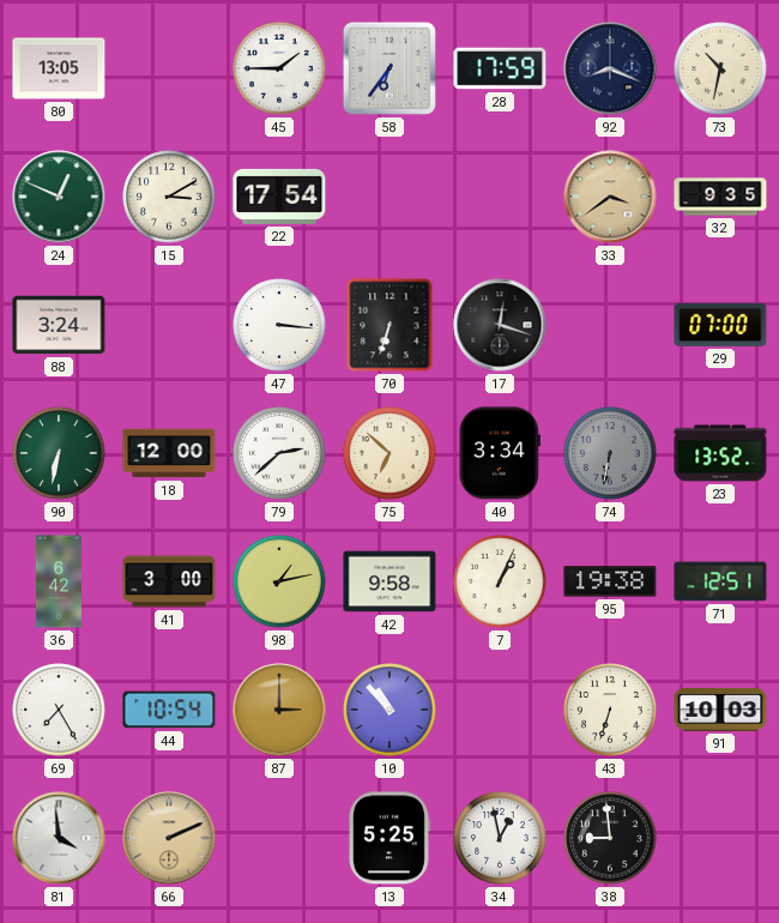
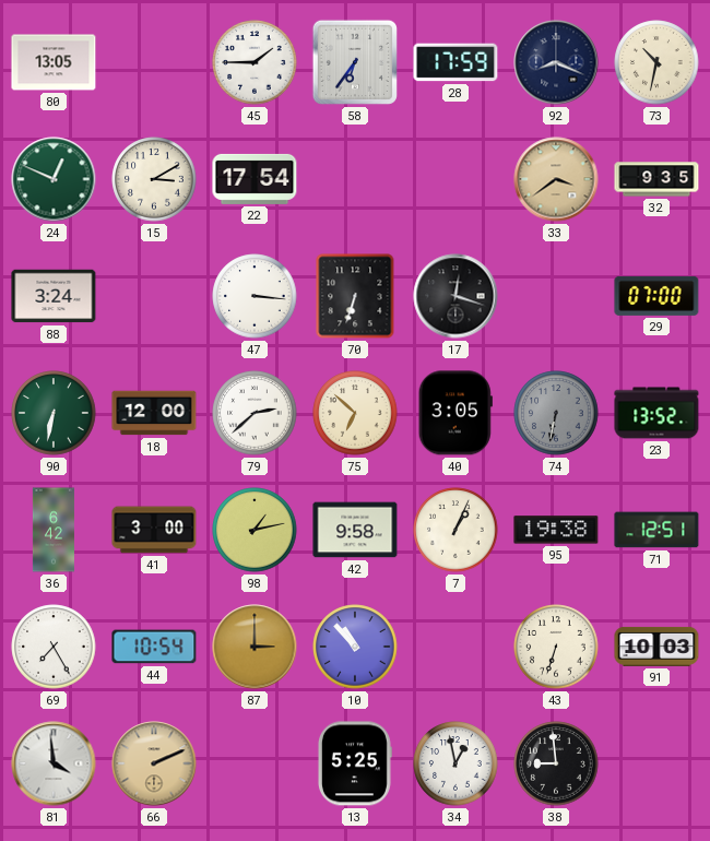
40: 3:34 -> 3:05
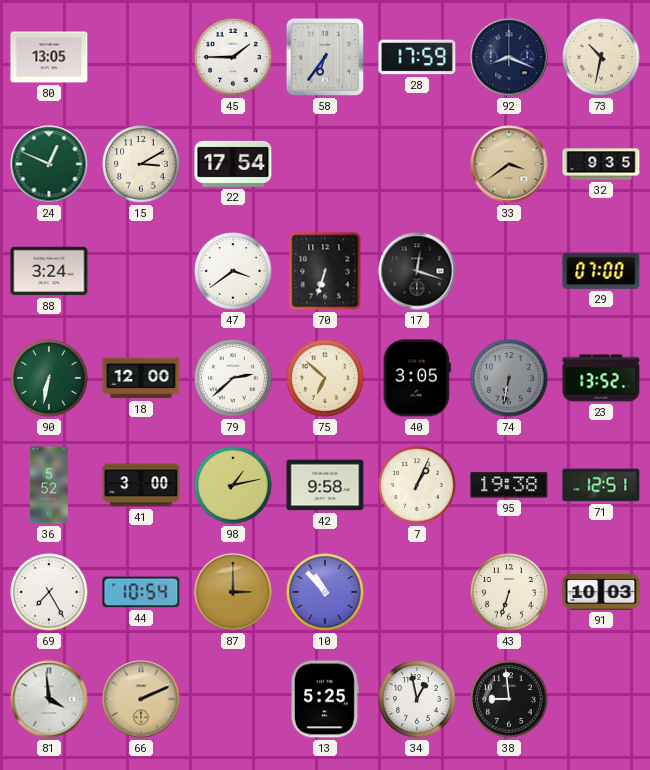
47: 3:16 -> 3:39
36: 6:42 -> 5:52
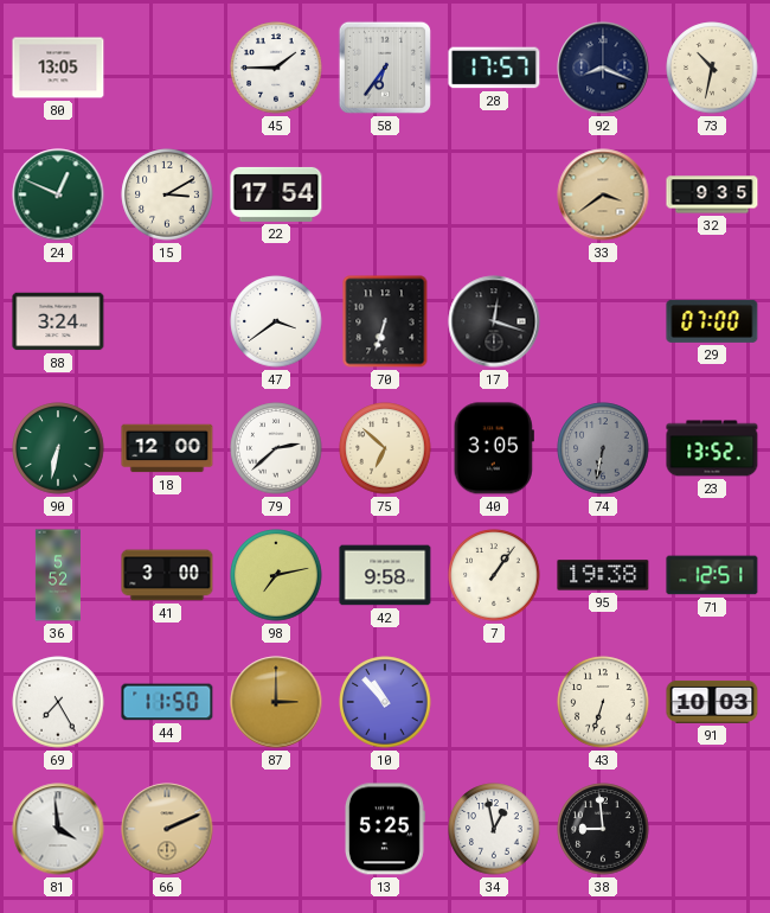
28: 17:59 -> 17:57
98: 1:13 -> 7:13
7: 1:04 -> 1:06
44: 10:54 -> 11:50
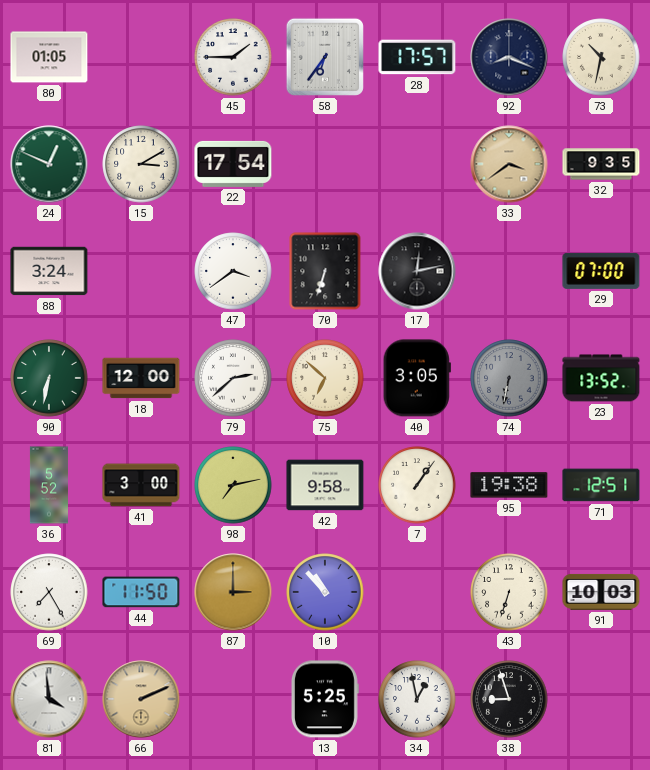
80: 13:05 -> 01:05
17: 12:18 -> 12:13
38: 8:59 -> 8:57
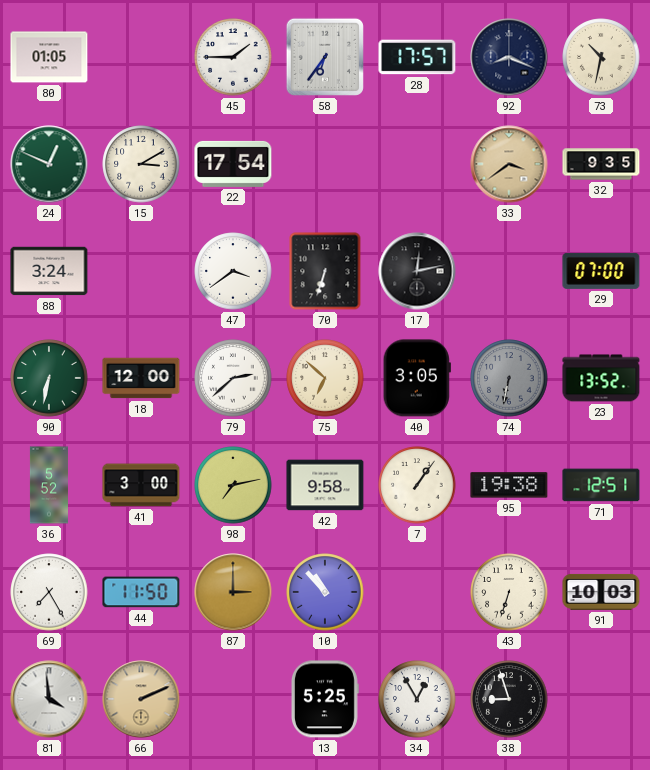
34: 12:58 -> 12:55
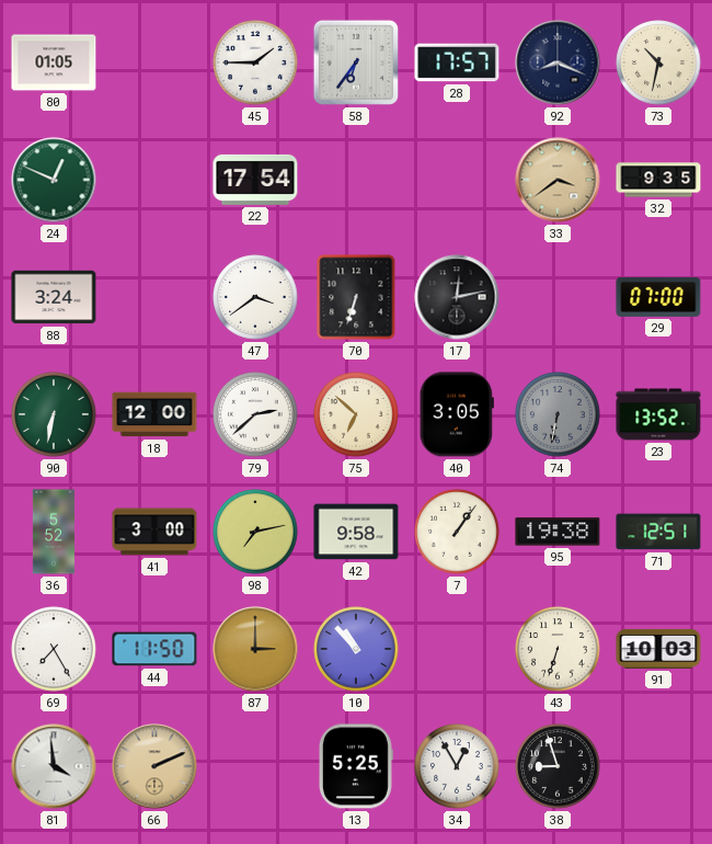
15: 3:10 -> none
